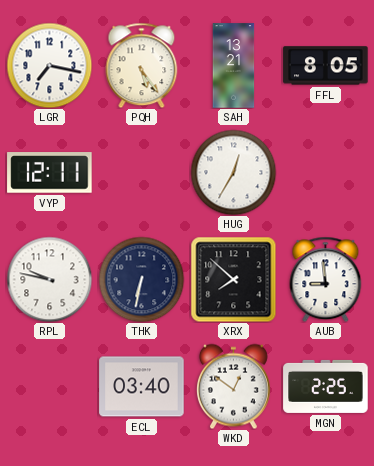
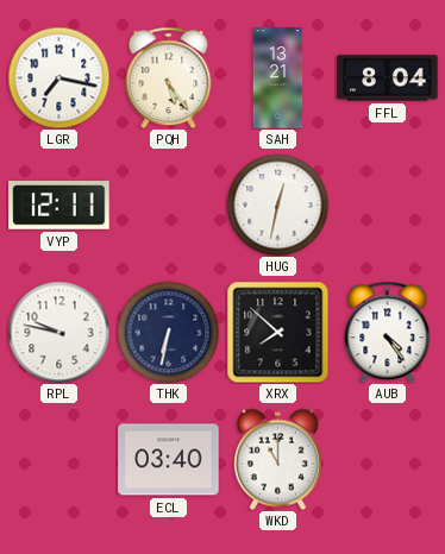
FFL: 8:05 -> 8:04
HUG: 12:35 -> 12:32
AUB: 8:59 -> 4:24
WKD: 12:51 -> 11:00
MGN: 2:25 -> none
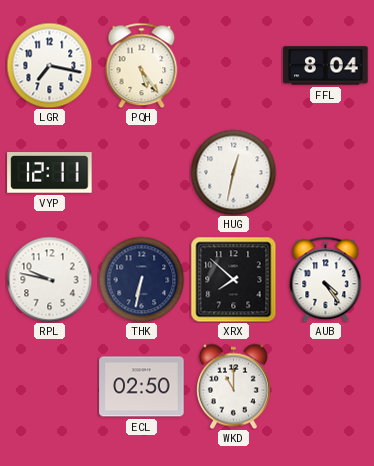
SAH: 13:21 -> none
ECL: 03:40 -> 02:50
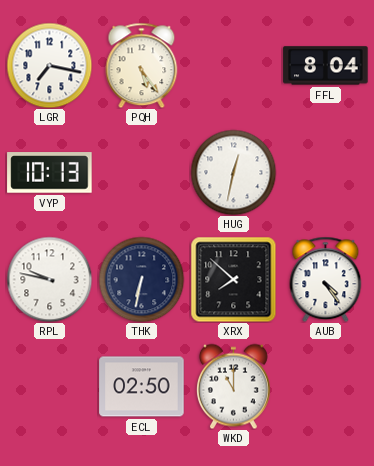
VYP: 12:11 -> 10:13
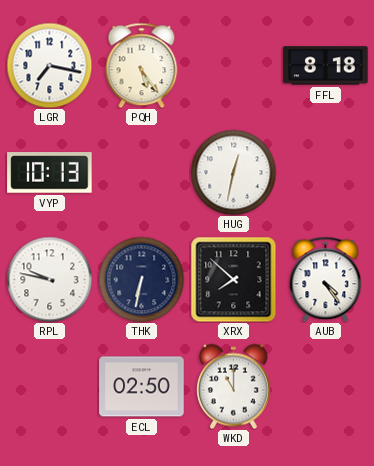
FFL: 8:04 -> 8:18
